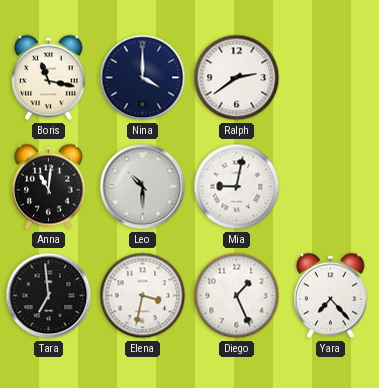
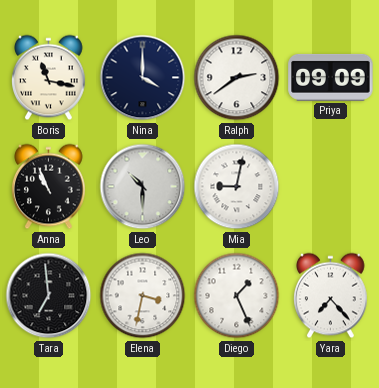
Priya: none -> 09:09
Anna: 11:01 -> 10:56
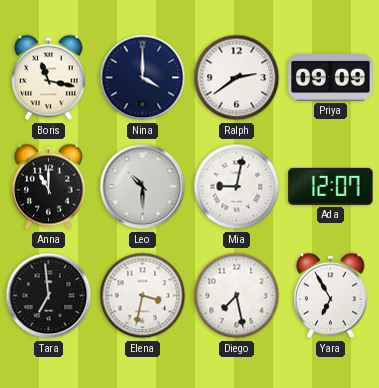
Anna: 10:56 -> 11:00
Ada: none -> 12:07
Diego: 1:26 -> 7:28
Yara: 7:23 -> 6:55
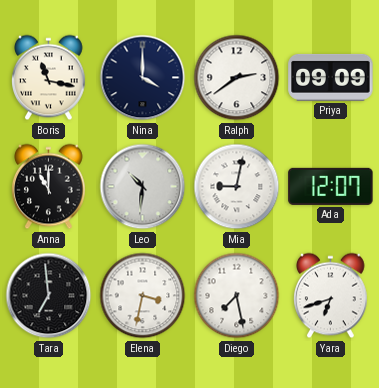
Leo: 10:30 -> 10:31
Yara: 6:55 -> 6:42
